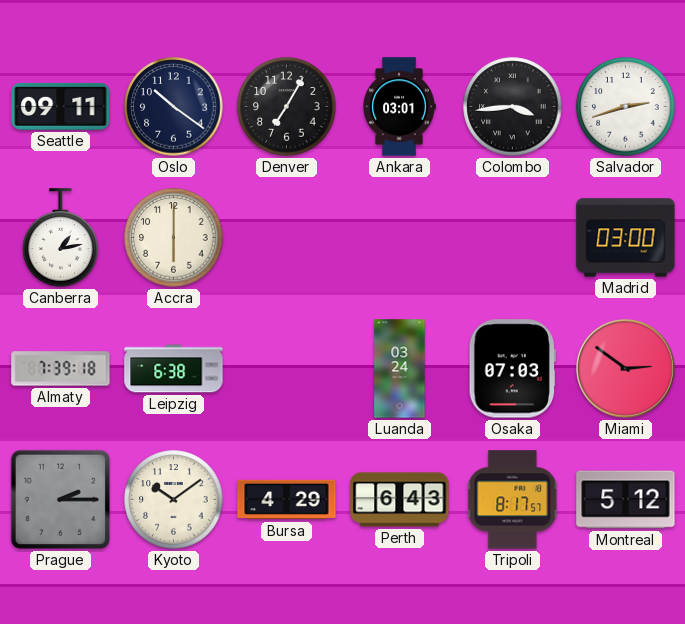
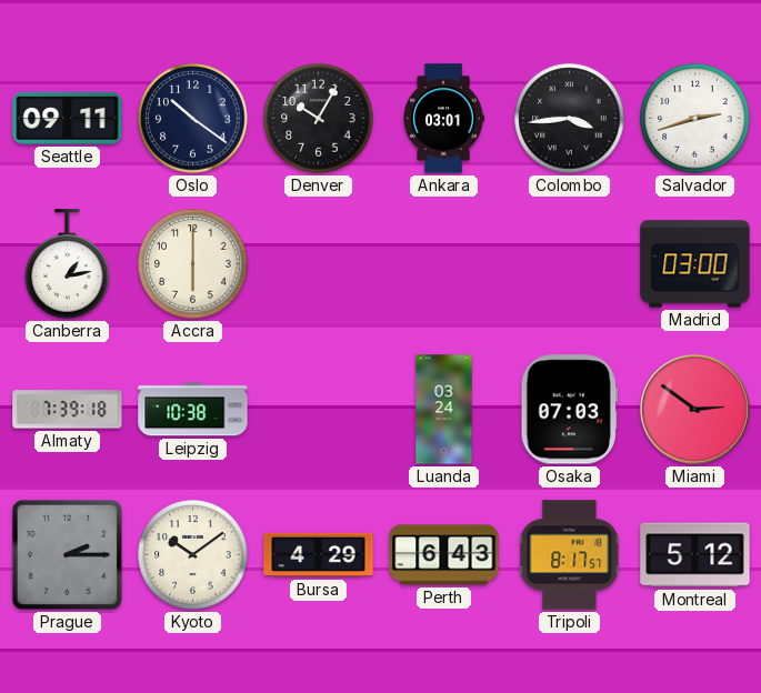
Denver: 7:05 -> 10:05
Leipzig: 6:38 -> 10:38
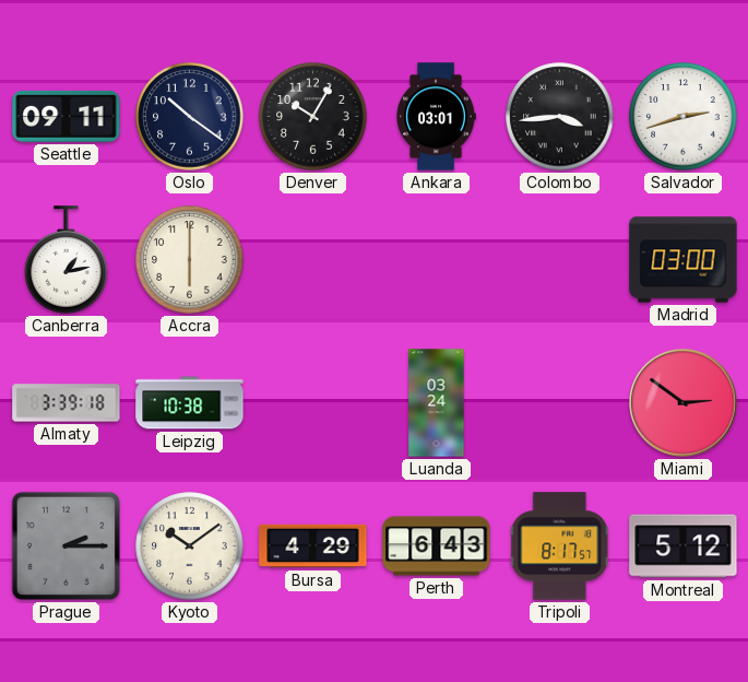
Almaty: 7:39 -> 3:39
Osaka: 07:03 -> none
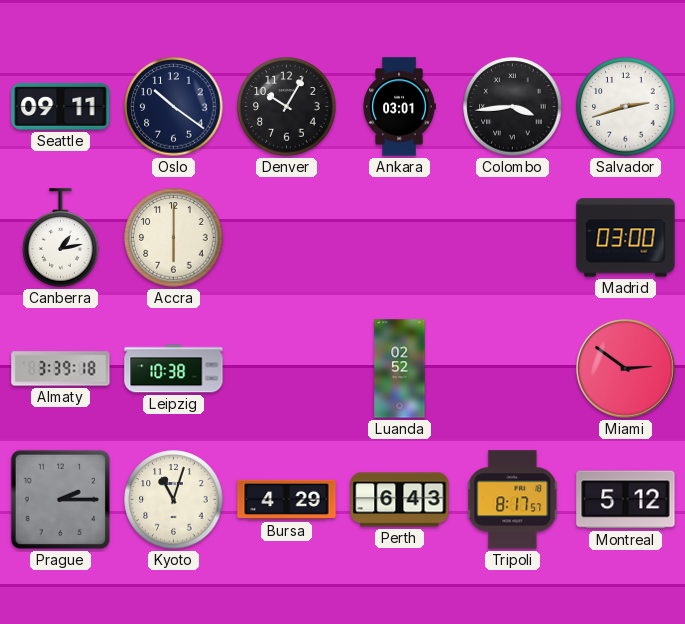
Luanda: 03:24 -> 02:52
Kyoto: 10:09 -> 11:03
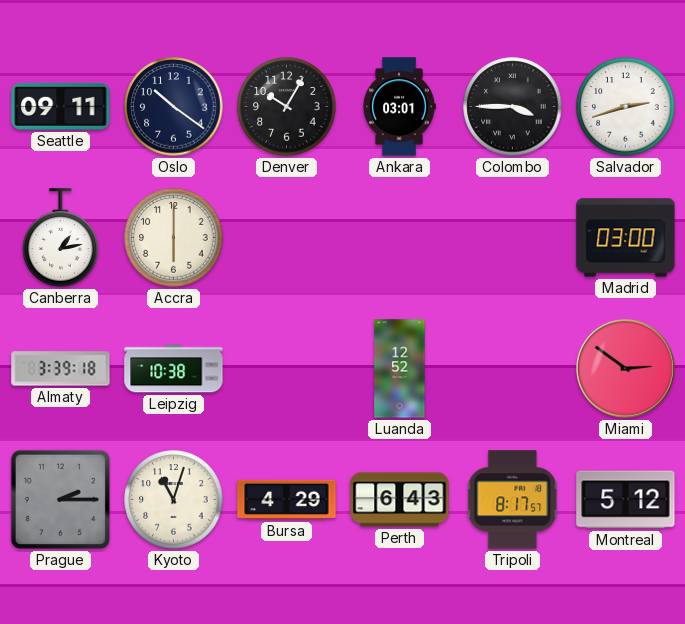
Colombo: 3:44 -> 3:45
Luanda: 02:52 -> 12:52
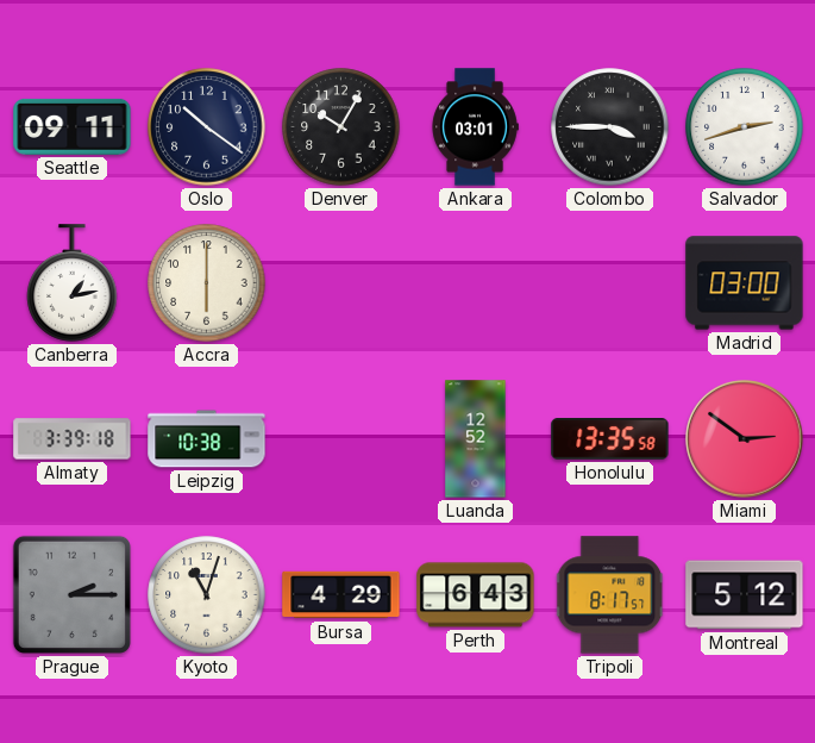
Honolulu: none -> 13:35
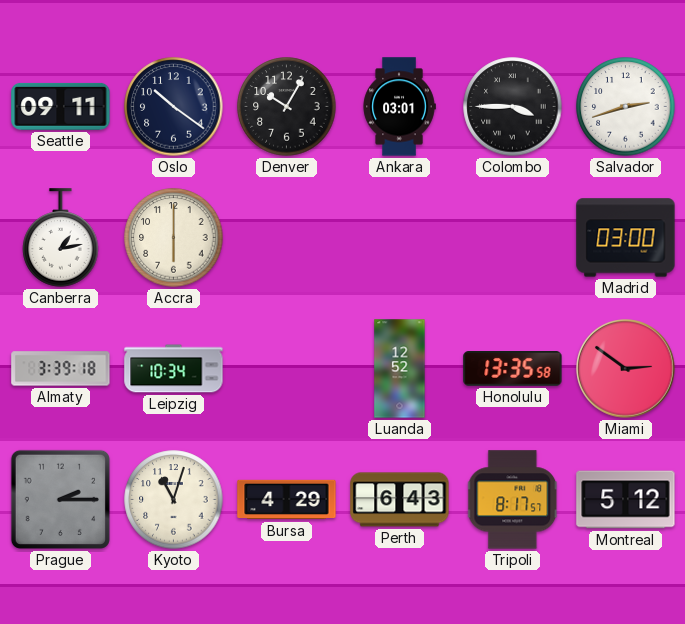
Leipzig: 10:38 -> 10:34
